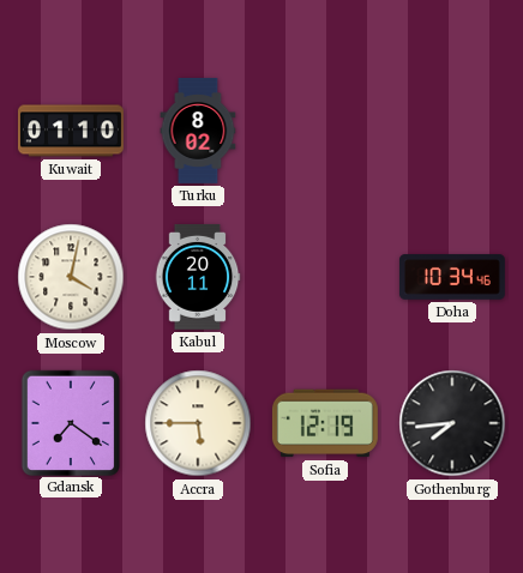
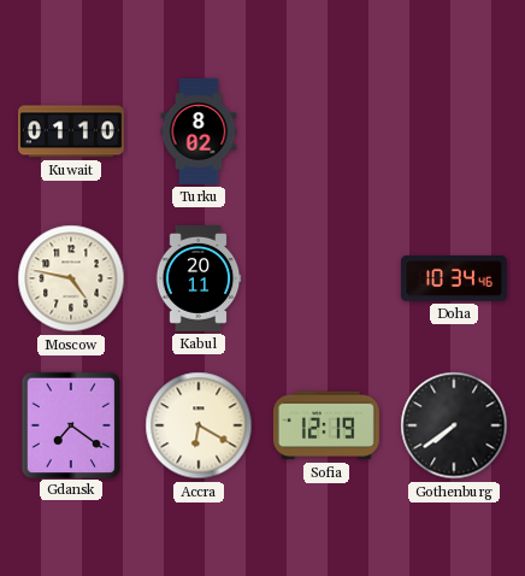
Moscow: 4:02 -> 4:47
Accra: 5:45 -> 6:20
Gothenburg: 7:44 -> 7:39
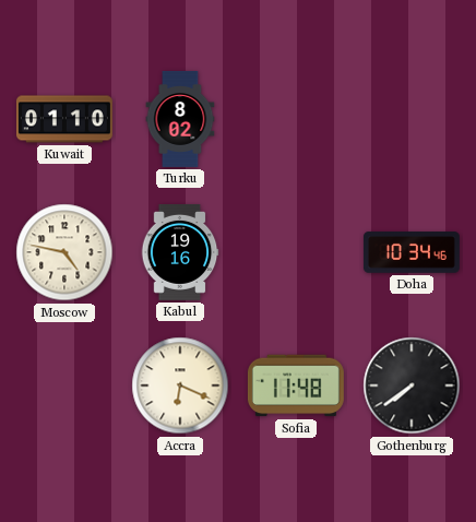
Kabul: 20:11 -> 19:16
Gdansk: 7:21 -> none
Accra: 6:20 -> 6:19
Sofia: 12:19 -> 11:48
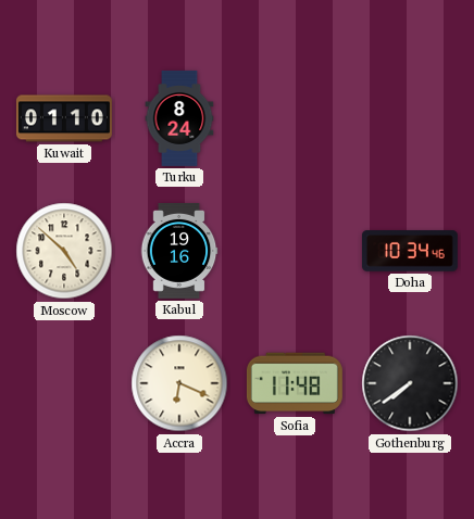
Turku: 8:02 -> 8:24
Moscow: 4:47 -> 4:52
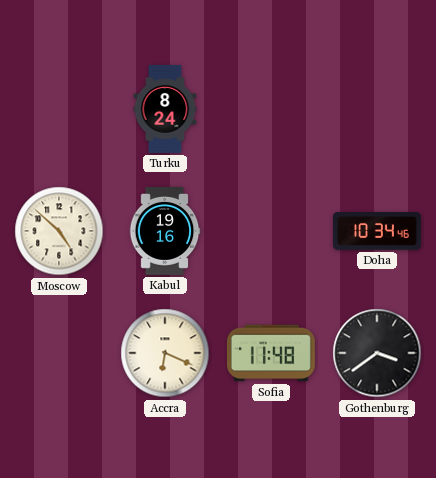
Kuwait: 01:10 -> none
Gothenburg: 7:39 -> 3:39
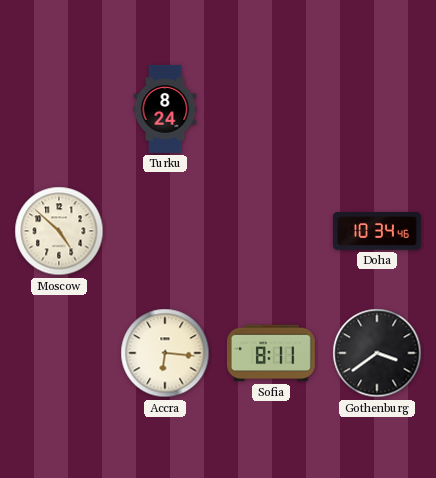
Kabul: 19:16 -> none
Accra: 6:19 -> 6:16
Sofia: 11:48 -> 8:11
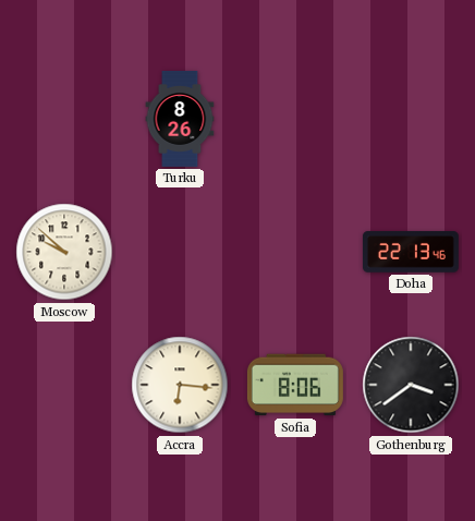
Turku: 8:24 -> 8:26
Moscow: 4:52 -> 9:52
Doha: 10:34 -> 22:13
Sofia: 8:11 -> 8:06
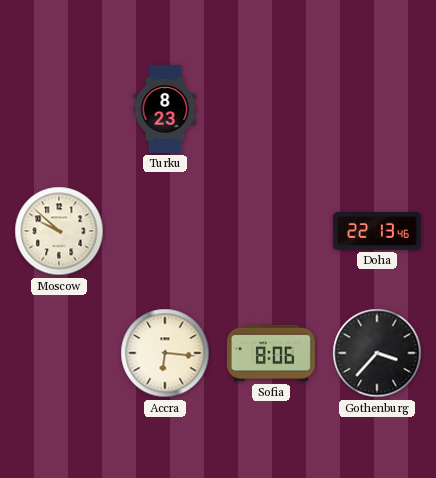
Turku: 8:26 -> 8:23
Gothenburg: 3:39 -> 3:37
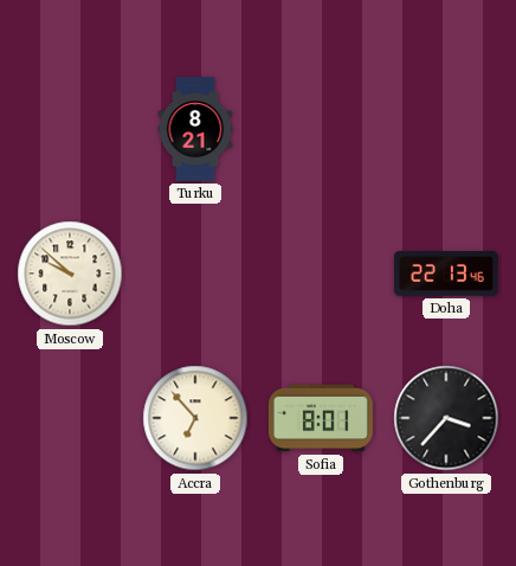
Turku: 8:23 -> 8:21
Accra: 6:16 -> 6:53
Sofia: 8:06 -> 8:01
